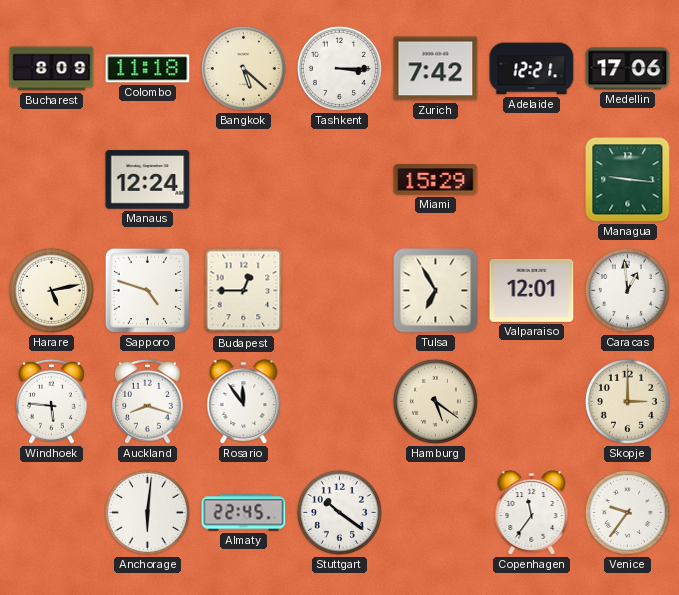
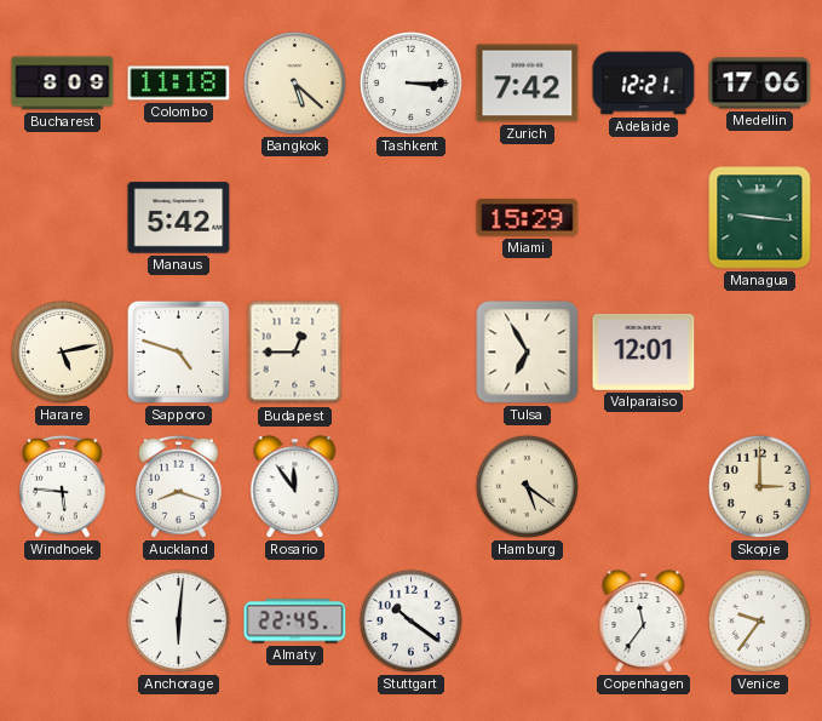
Manaus: 12:24 -> 5:42
Caracas: 12:59 -> none
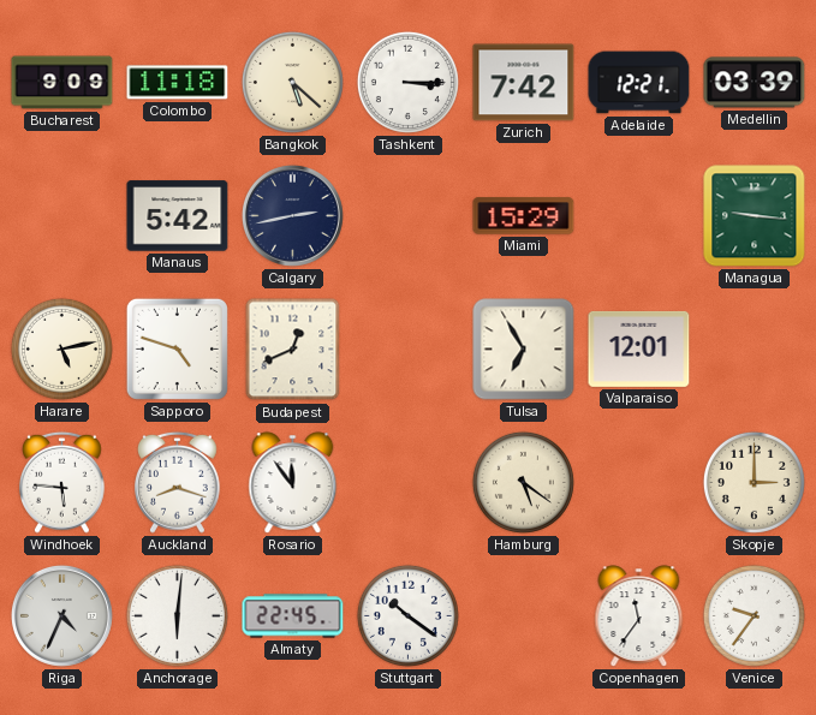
Bucharest: 8:09 -> 9:09
Medellin: 17:06 -> 03:39
Calgary: none -> 2:43
Budapest: 12:45 -> 12:41
Riga: none -> 4:34
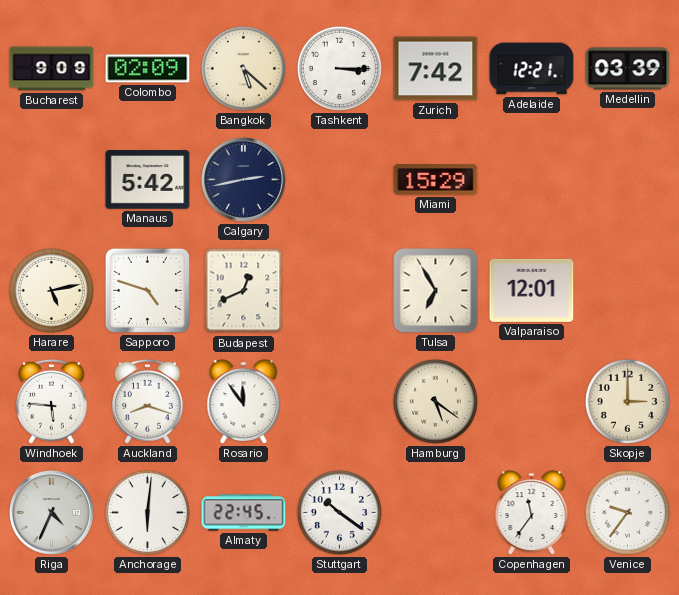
Colombo: 11:18 -> 02:09
Managua: 9:16 -> none
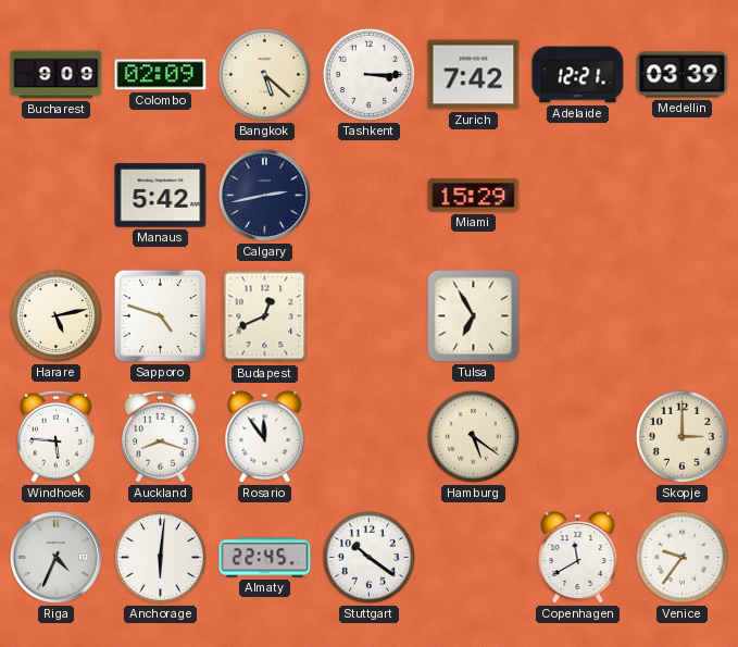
Valparaiso: 12:01 -> none
Copenhagen: 11:36 -> 11:40
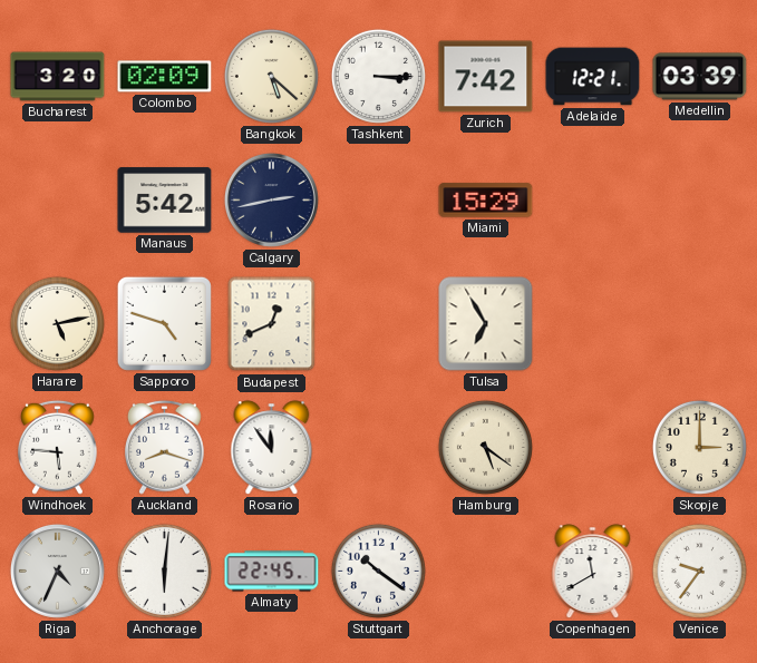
Bucharest: 9:09 -> 3:20
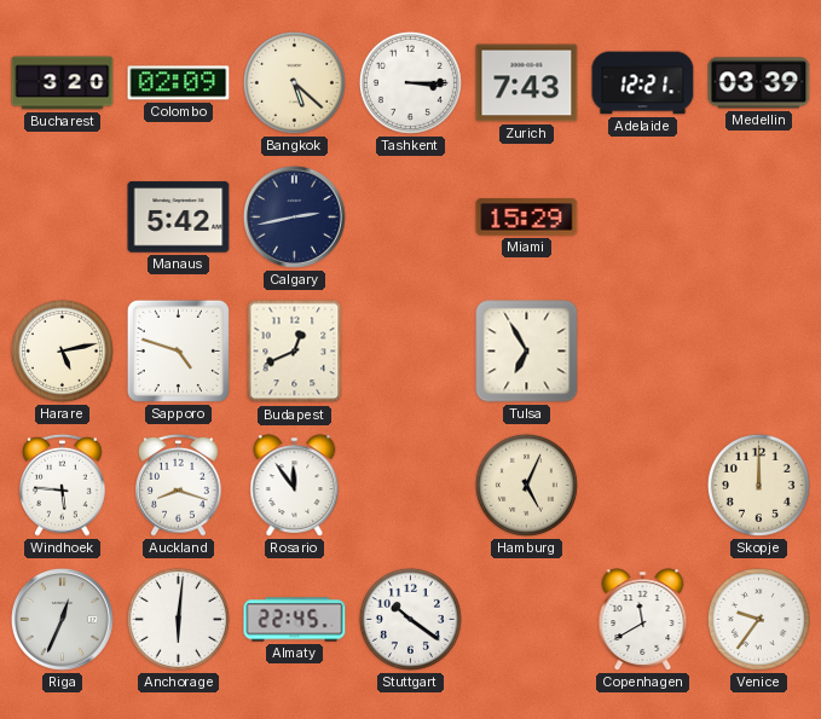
Zurich: 7:42 -> 7:43
Hamburg: 5:21 -> 5:04
Skopje: 3:00 -> 12:00
Riga: 4:34 -> 12:34
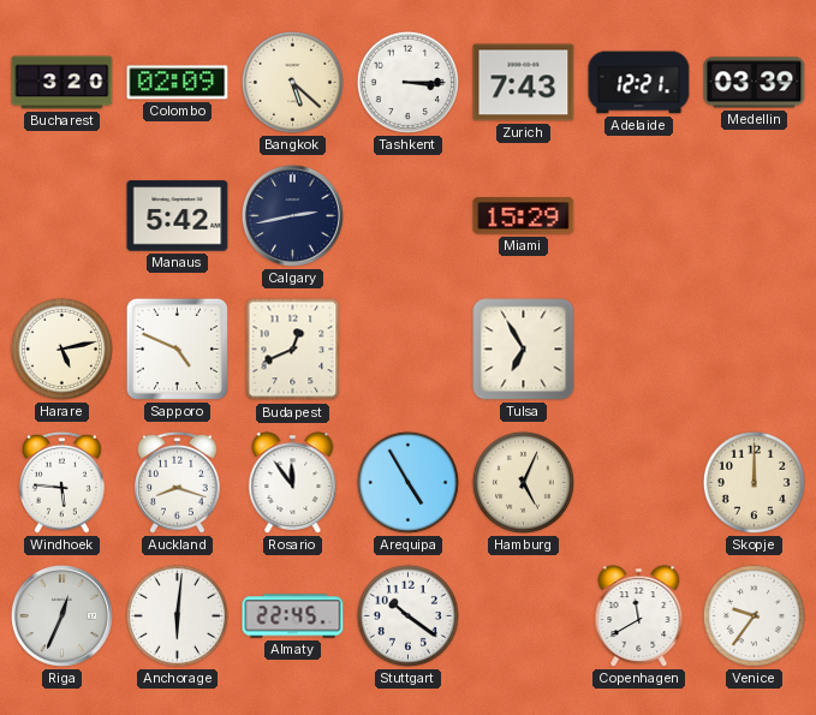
Sapporo: 4:48 -> 4:49
Arequipa: none -> 4:55
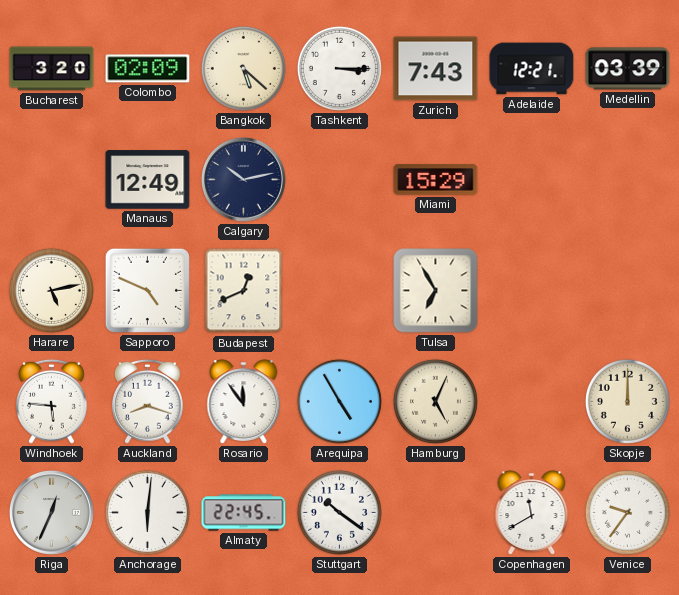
Manaus: 5:42 -> 12:49
Calgary: 2:43 -> 10:13
